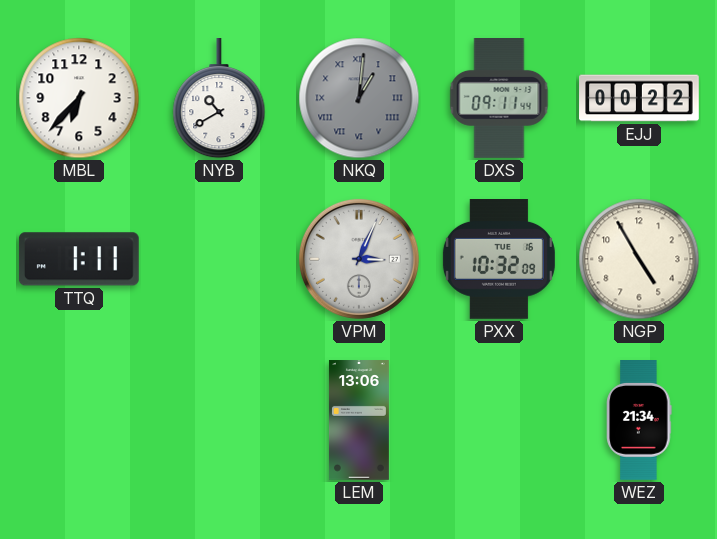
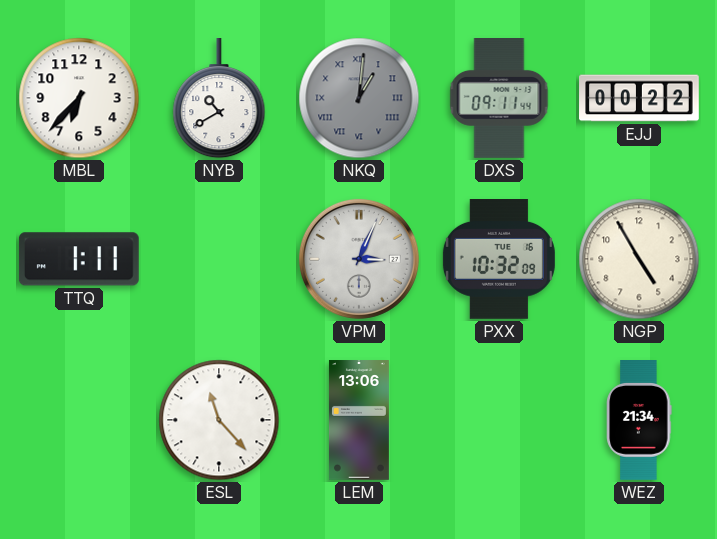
ESL: none -> 11:23
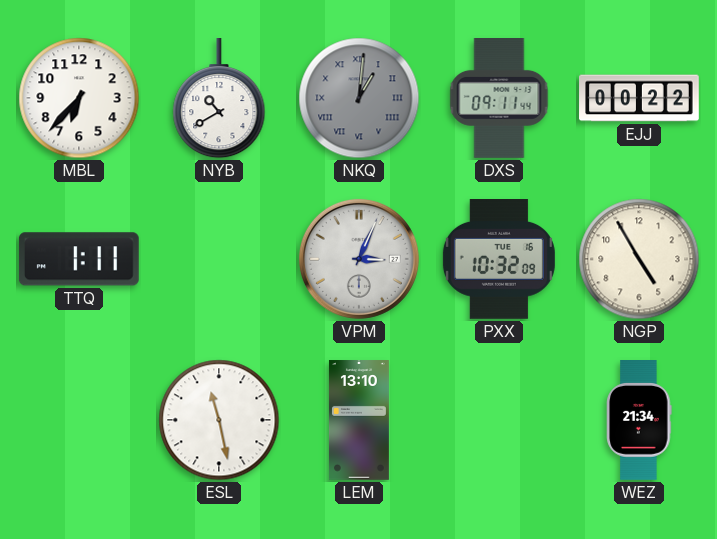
ESL: 11:23 -> 11:28
LEM: 13:06 -> 13:10
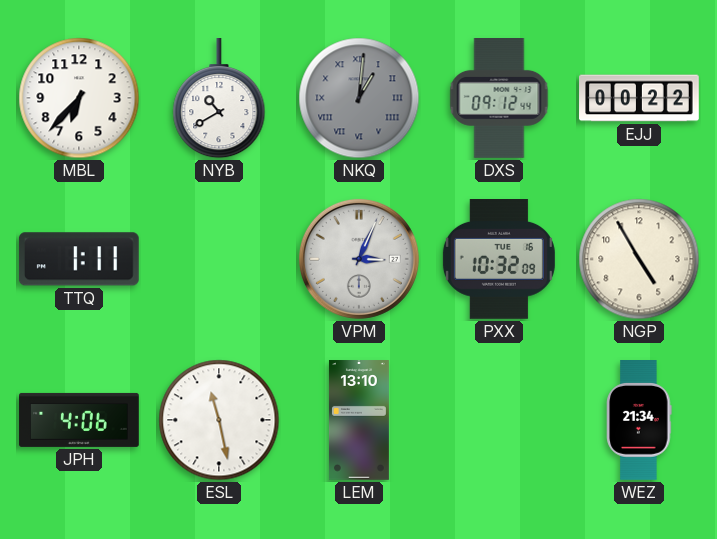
DXS: 09:11 -> 09:12
JPH: none -> 4:06
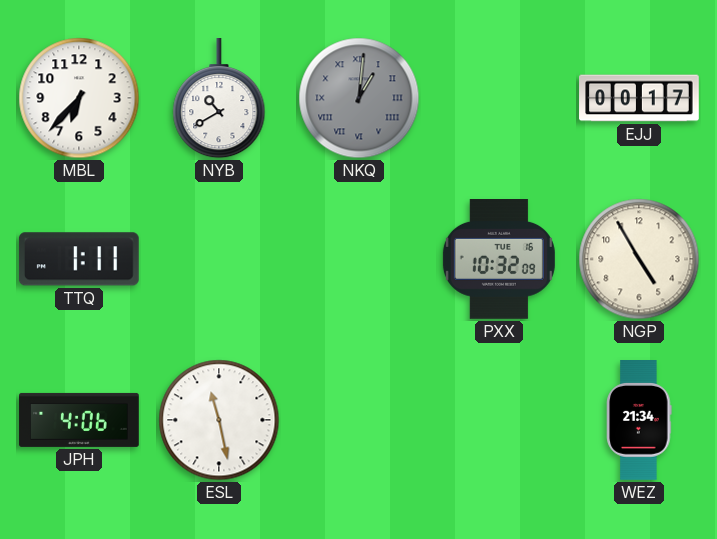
DXS: 09:12 -> none
EJJ: 00:22 -> 00:17
VPM: 3:04 -> none
LEM: 13:10 -> none
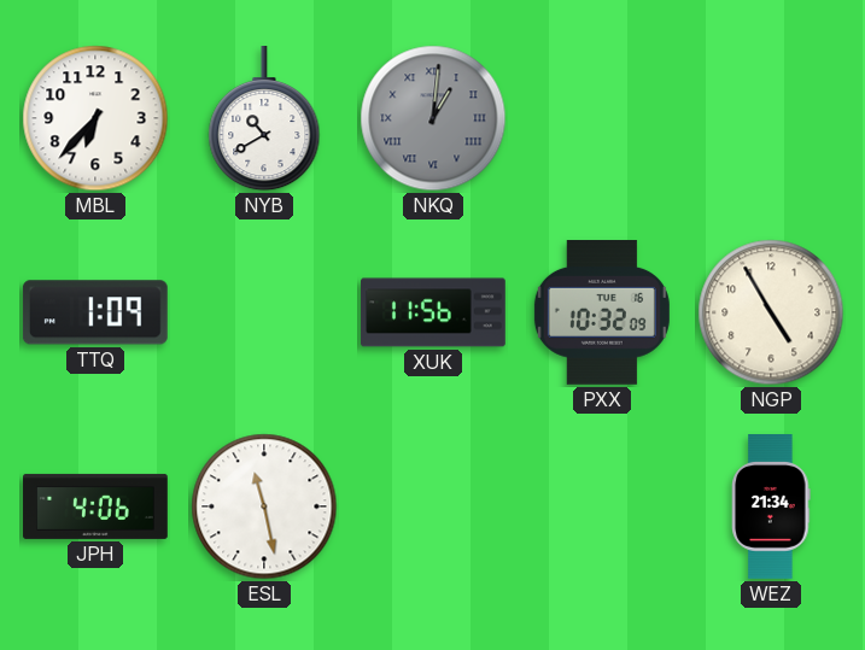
EJJ: 00:17 -> none
TTQ: 1:11 -> 1:09
XUK: none -> 11:56
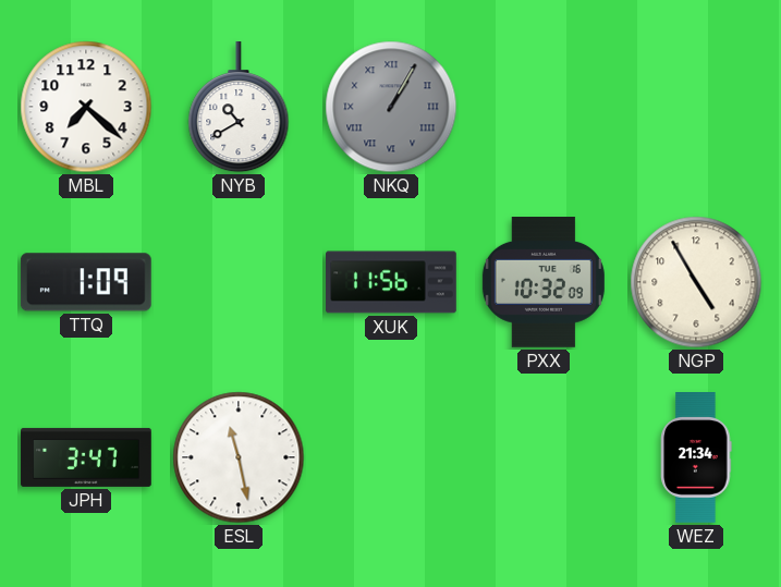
MBL: 6:37 -> 7:22
NKQ: 1:01 -> 1:05
JPH: 4:06 -> 3:47
